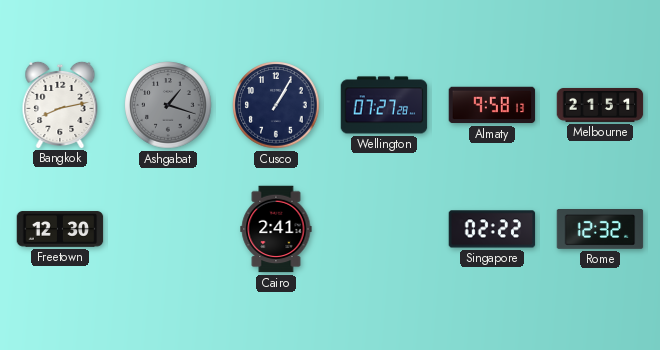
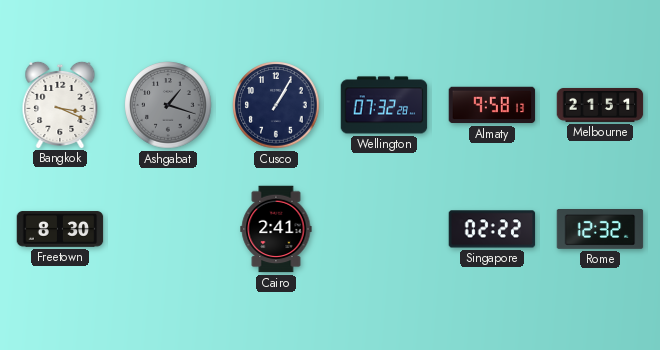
Bangkok: 8:13 -> 3:19
Wellington: 07:27 -> 07:32
Freetown: 12:30 -> 8:30
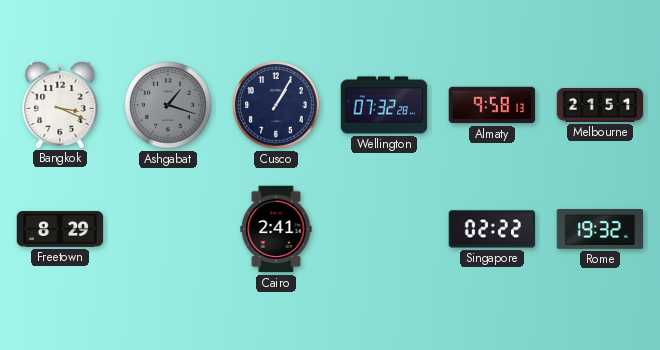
Freetown: 8:30 -> 8:29
Rome: 12:32 -> 19:32
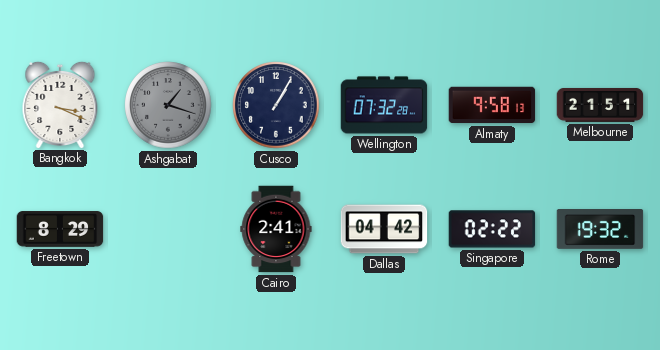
Dallas: none -> 04:42
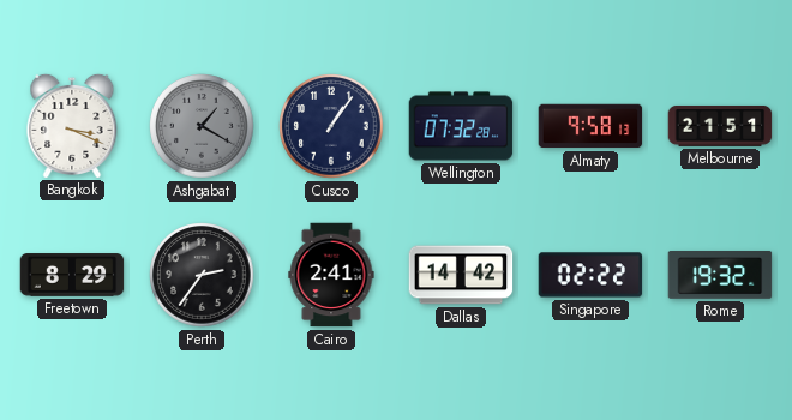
Ashgabat: 1:18 -> 1:20
Cusco: 1:05 -> 1:06
Perth: none -> 2:36
Dallas: 04:42 -> 14:42
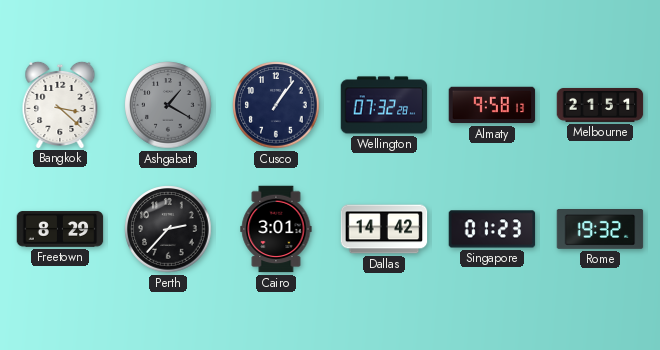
Bangkok: 3:19 -> 3:22
Perth: 2:36 -> 2:37
Cairo: 2:41 -> 3:01
Singapore: 02:22 -> 01:23
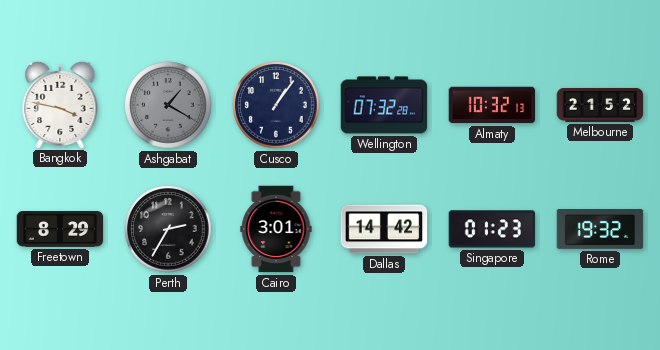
Bangkok: 3:22 -> 3:47
Almaty: 9:58 -> 10:32
Melbourne: 21:51 -> 21:52
Perth: 2:37 -> 2:35
